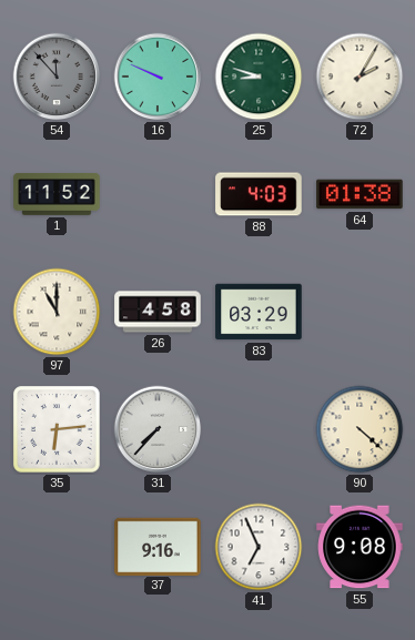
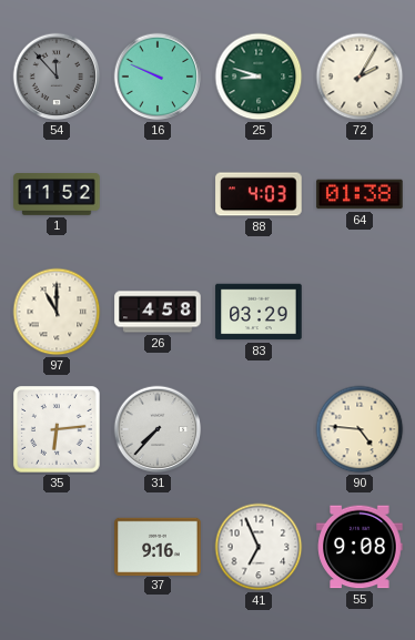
90: 4:22 -> 4:46
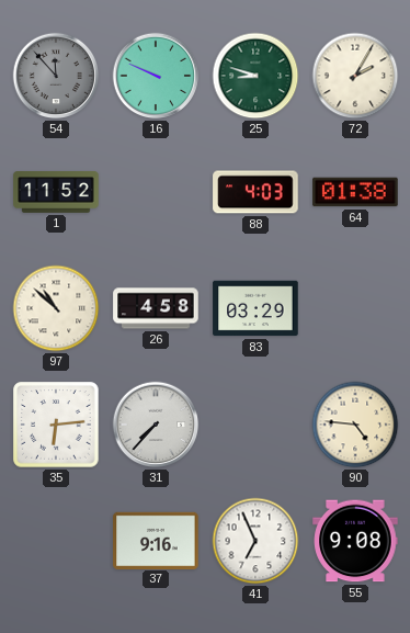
97: 11:00 -> 10:52
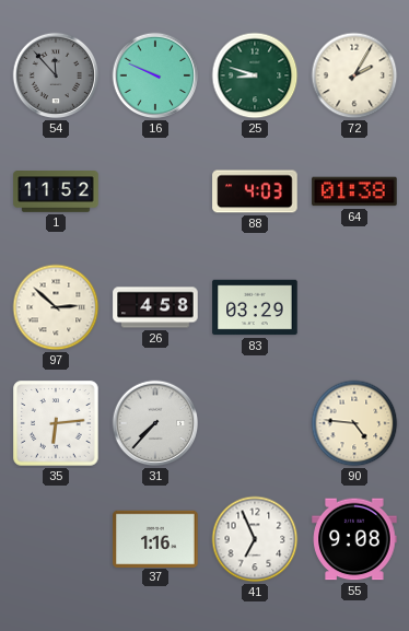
97: 10:52 -> 2:52
37: 9:16 -> 1:16
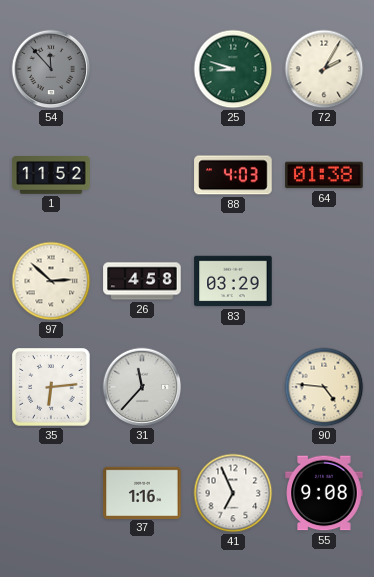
16: 9:49 -> none
31: 7:37 -> 11:37
